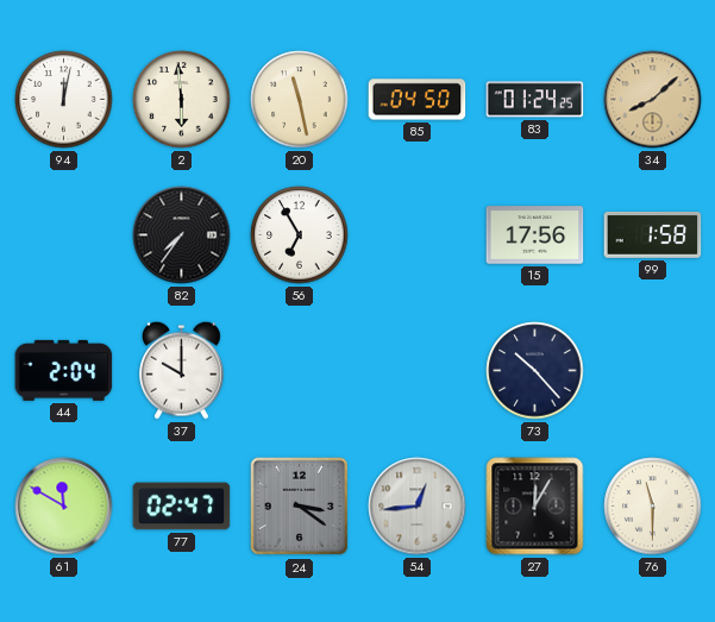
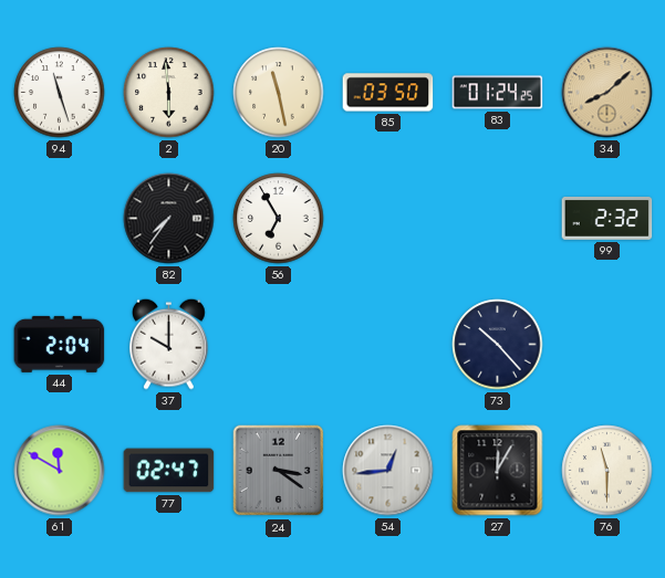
94: 12:02 -> 11:27
85: 04:50 -> 03:50
15: 17:56 -> none
99: 1:58 -> 2:32
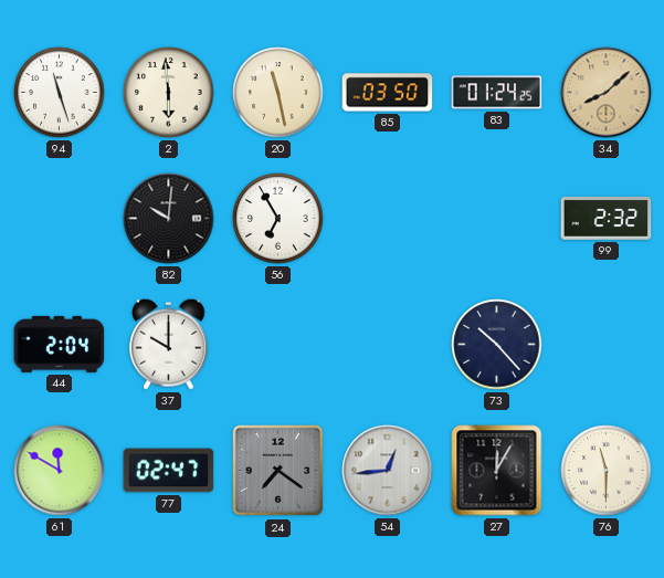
82: 7:36 -> 10:01
24: 3:21 -> 7:21
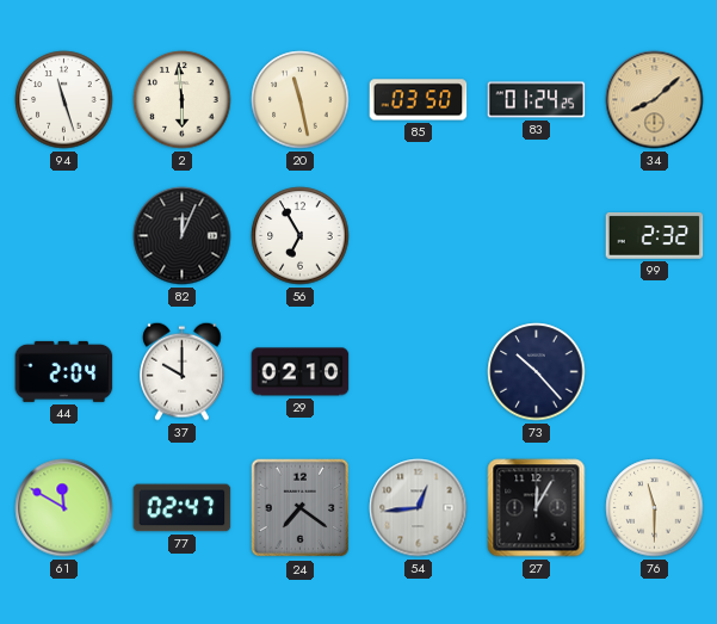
82: 10:01 -> 12:04
29: none -> 02:10
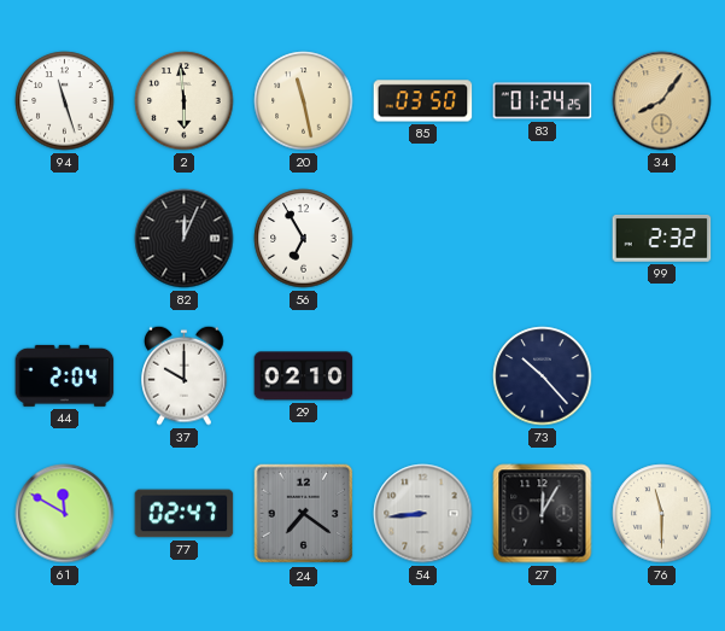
34: 8:08 -> 8:06
54: 12:44 -> 8:44
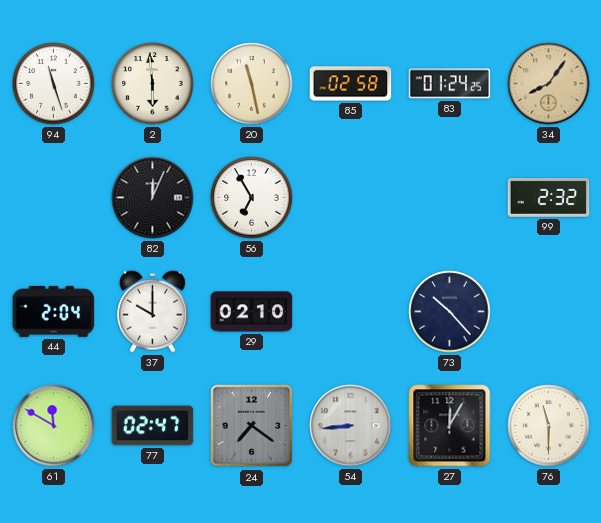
85: 03:50 -> 02:58
